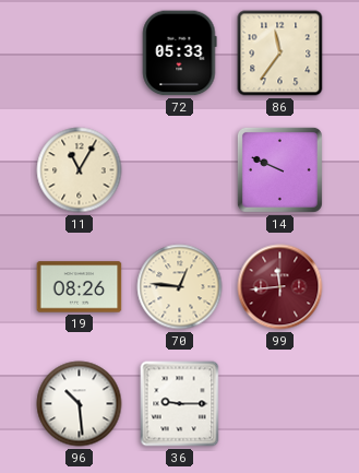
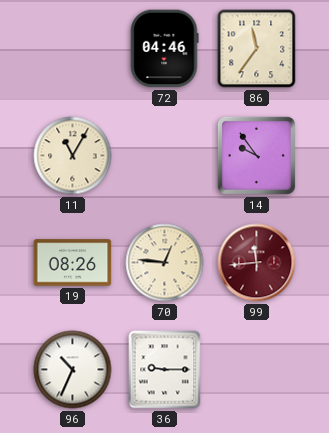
72: 05:33 -> 04:46
14: 9:49 -> 9:54
96: 10:29 -> 10:34
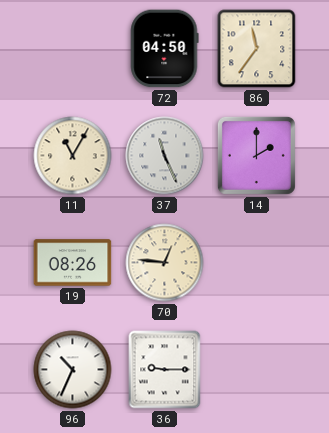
72: 04:46 -> 04:50
37: none -> 11:26
14: 9:54 -> 2:00
99: 11:44 -> none
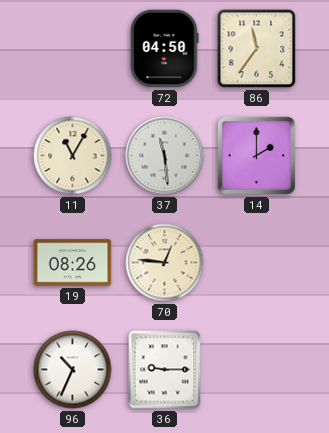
37: 11:26 -> 11:29
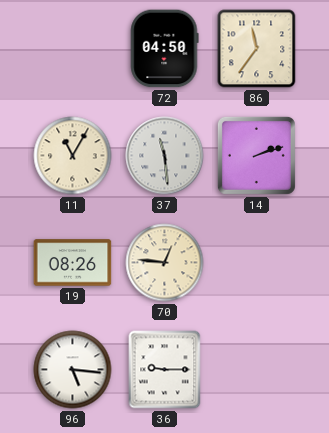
14: 2:00 -> 2:12
96: 10:34 -> 5:16
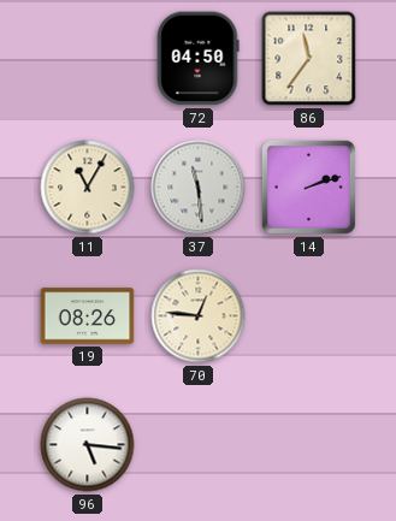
36: 9:15 -> none
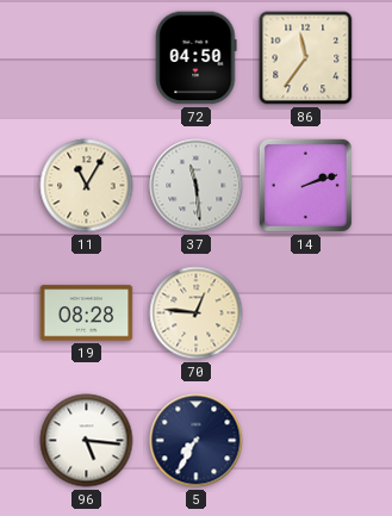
19: 08:26 -> 08:28
5: none -> 7:35
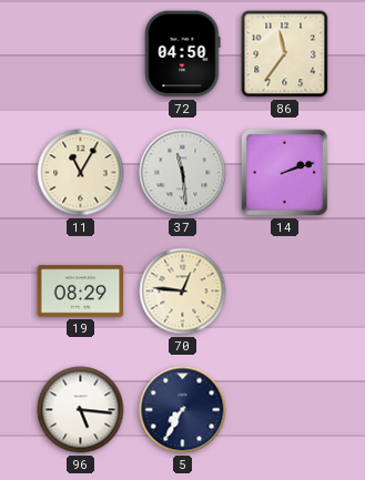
19: 08:28 -> 08:29
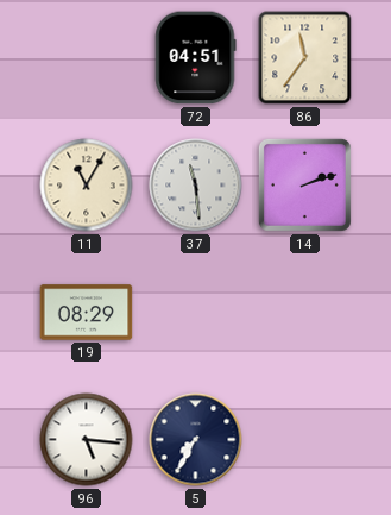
72: 04:50 -> 04:51
70: 12:46 -> none
